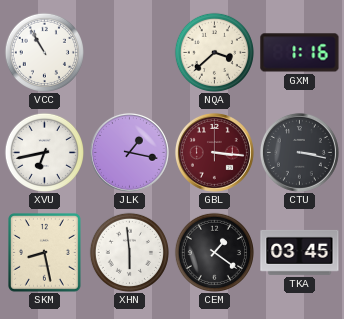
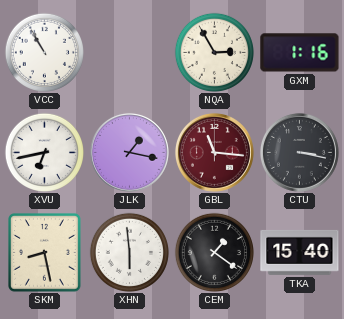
NQA: 3:38 -> 2:55
GBL: 3:16 -> 11:16
TKA: 03:45 -> 15:40
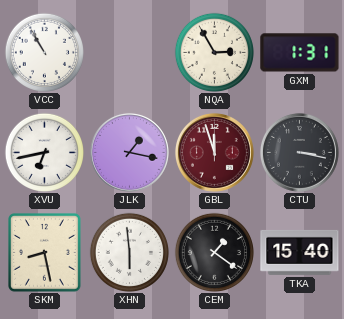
GXM: 1:16 -> 1:31
GBL: 11:16 -> 11:57
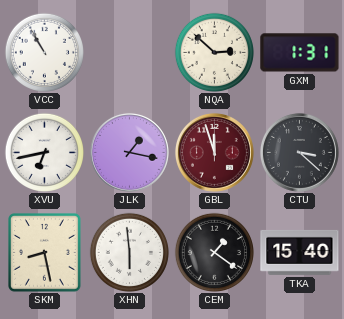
NQA: 2:55 -> 2:52
CTU: 3:17 -> 3:22
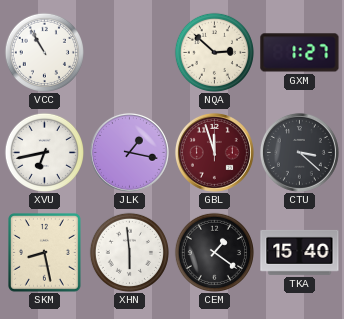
GXM: 1:31 -> 1:27
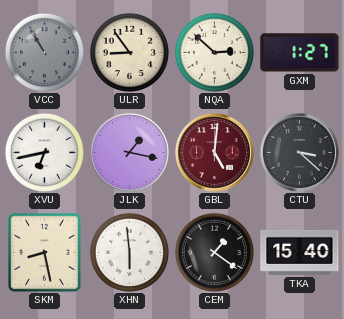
VCC dial: white -> grey
ULR: none -> 8:54
GBL: 11:57 -> 5:01
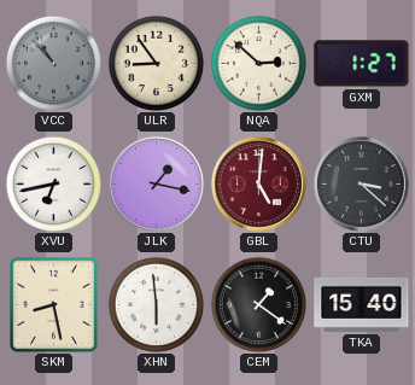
VCC: 10:55 -> 10:53
